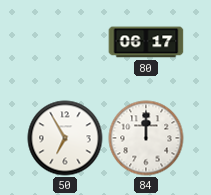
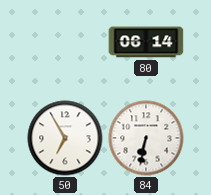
80: 06:17 -> 06:14
84: 12:00 -> 6:32
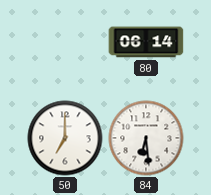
50: 6:55 -> 7:00
84: 6:32 -> 6:29
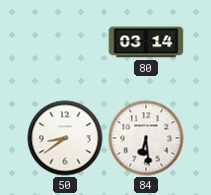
80: 06:14 -> 03:14
50: 7:00 -> 8:39
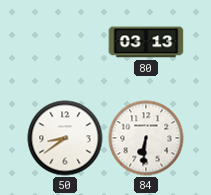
80: 03:14 -> 03:13
84: 6:29 -> 6:31
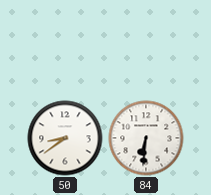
80: 03:13 -> none
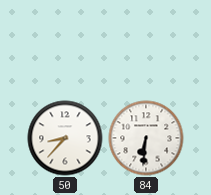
50: 8:39 -> 8:37
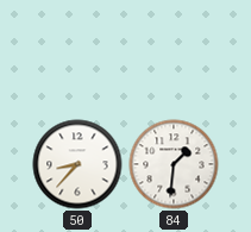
84: 6:31 -> 1:31
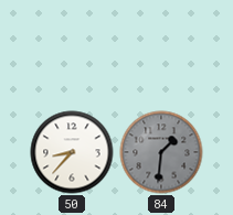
84 dial: white -> grey
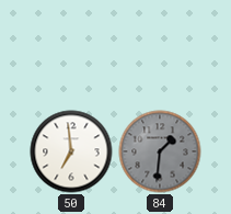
50: 8:37 -> 6:59
